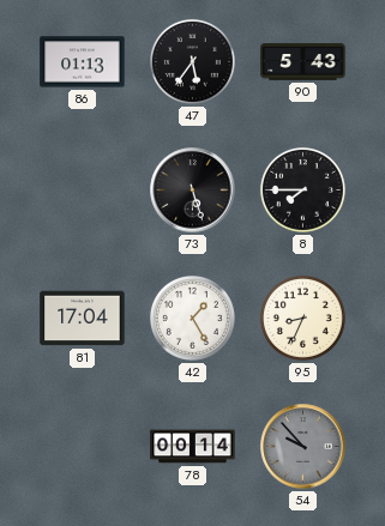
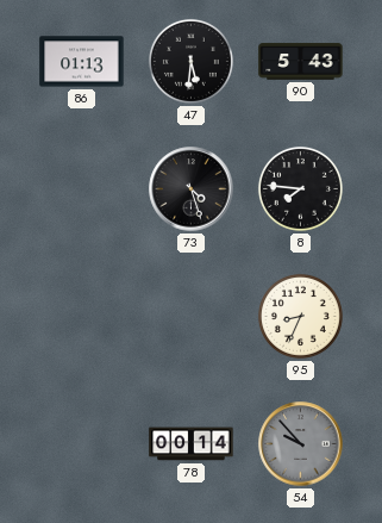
47: 5:36 -> 5:31
73: 5:27 -> 4:27
8: 7:45 -> 7:46
81: 17:04 -> none
42: 1:25 -> none
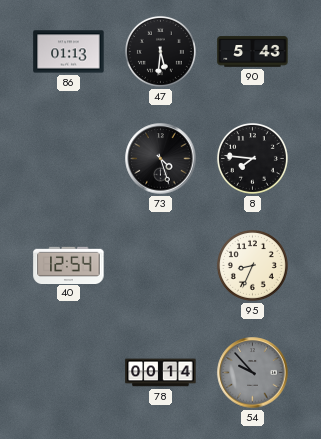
40: none -> 12:54
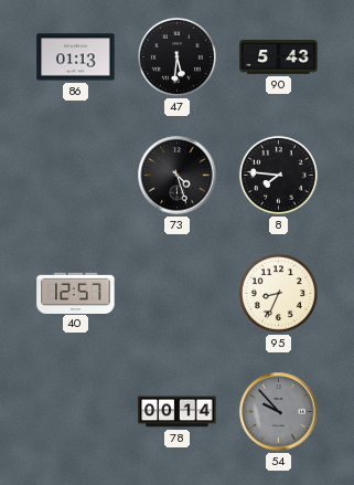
40: 12:54 -> 12:57
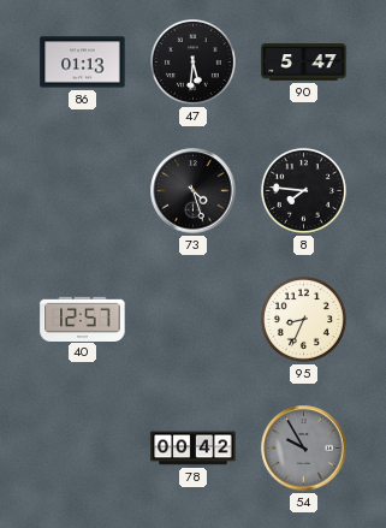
90: 5:43 -> 5:47
78: 00:14 -> 00:42
54: 9:53 -> 9:55
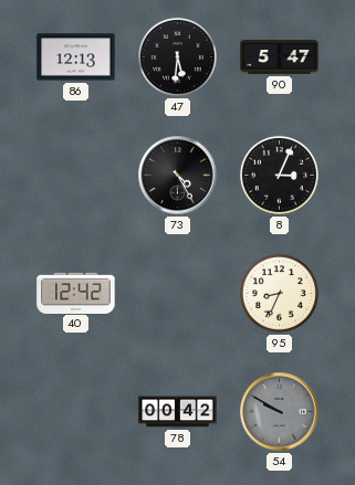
86: 01:13 -> 12:13
73: 4:27 -> 4:25
8: 7:46 -> 3:04
40: 12:57 -> 12:42
54: 9:55 -> 9:50
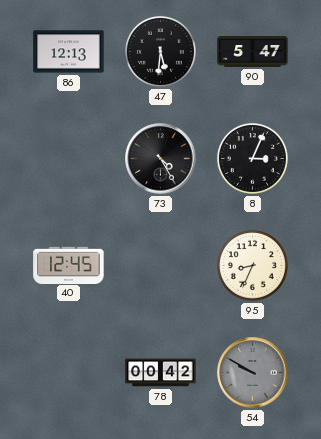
40: 12:42 -> 12:45
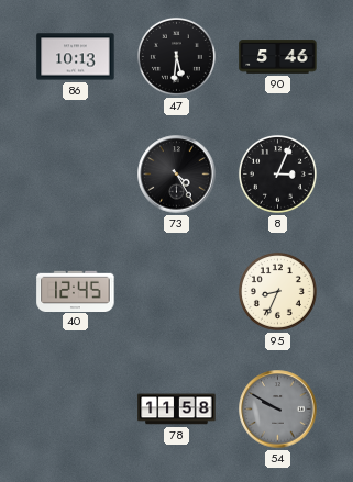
86: 12:13 -> 10:13
90: 5:47 -> 5:46
78: 00:42 -> 11:58
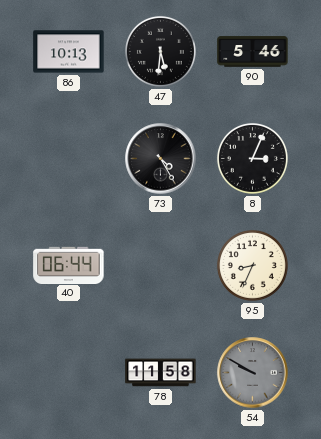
40: 12:45 -> 06:44
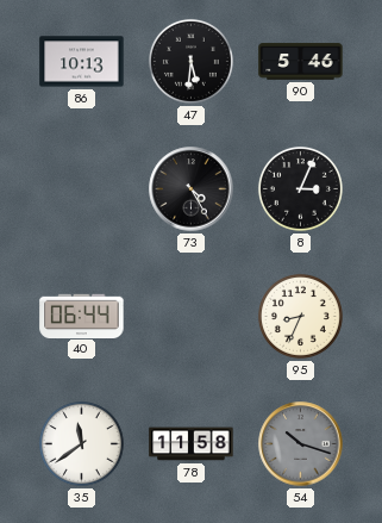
35: none -> 11:39
54: 9:50 -> 10:18
